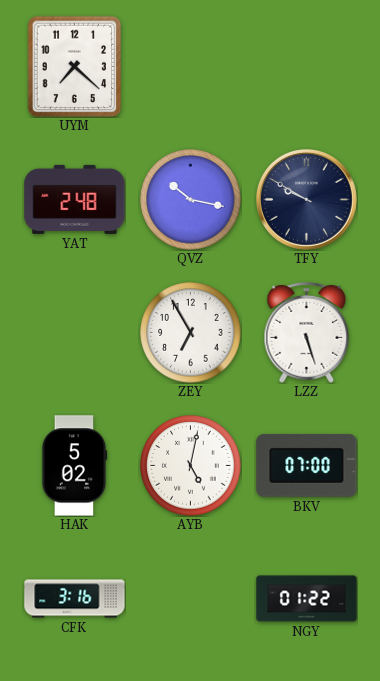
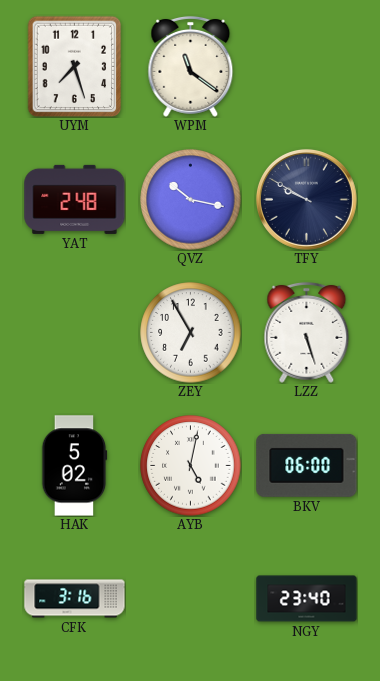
UYM: 7:22 -> 7:27
WPM: none -> 11:21
BKV: 07:00 -> 06:00
NGY: 01:22 -> 23:40
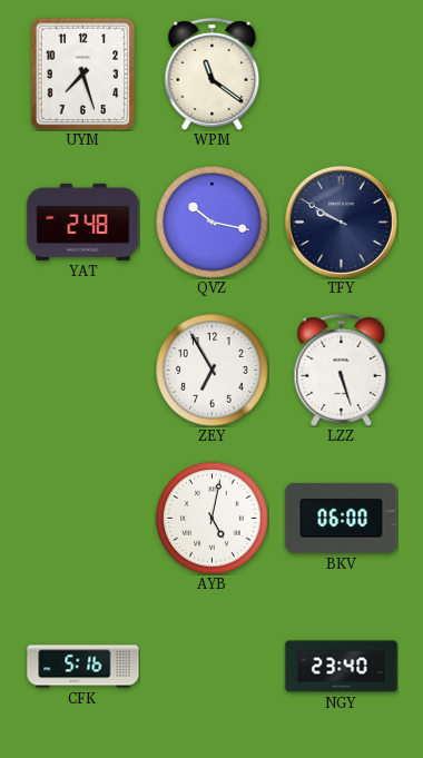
HAK: 5:02 -> none
CFK: 3:16 -> 5:16
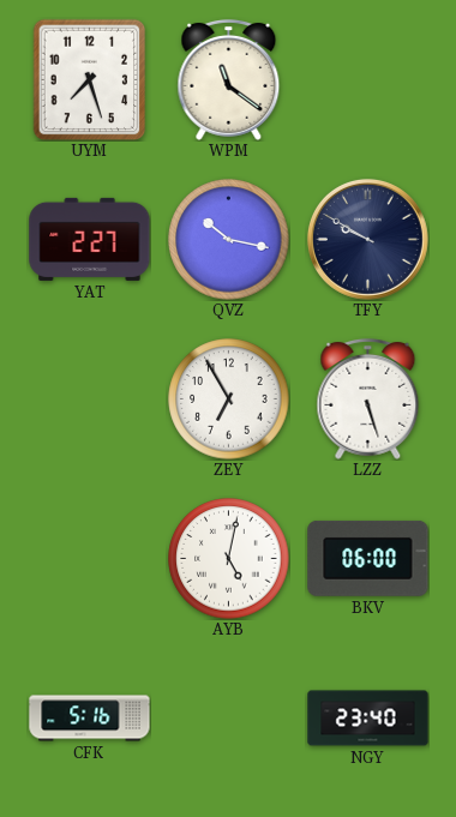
YAT: 2:48 -> 2:27
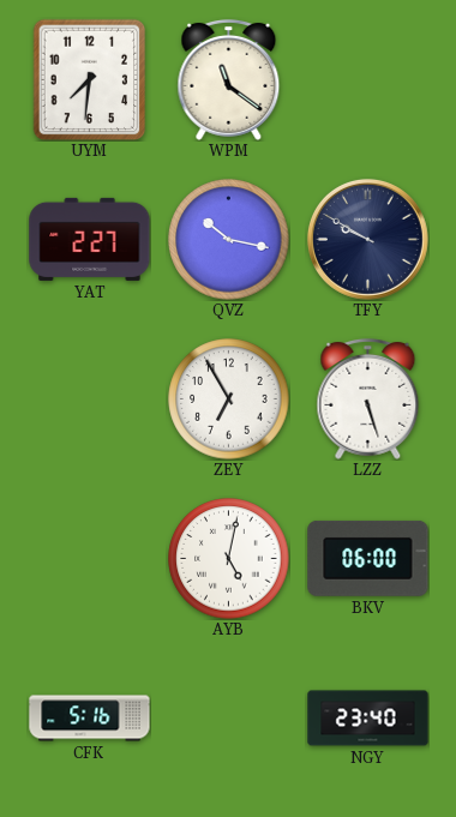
UYM: 7:27 -> 7:31
